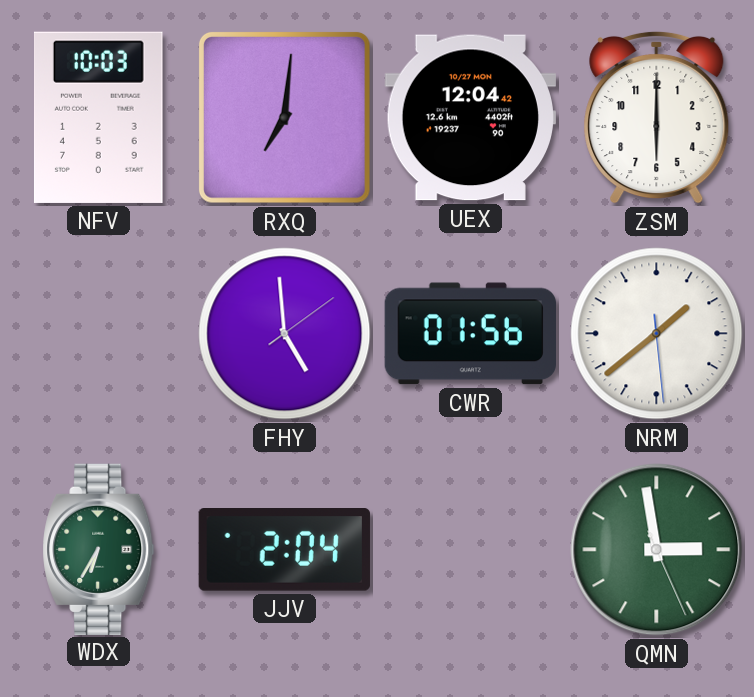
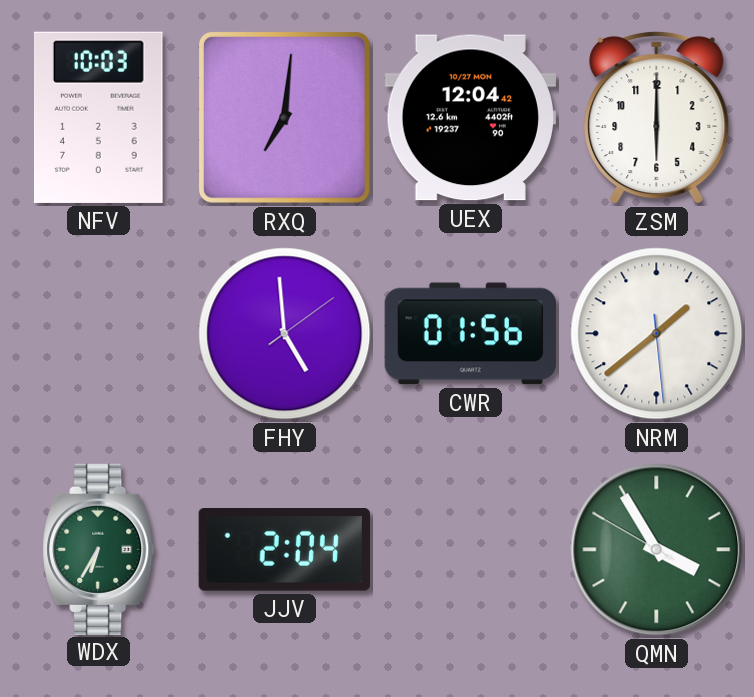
QMN: 2:58 -> 3:54
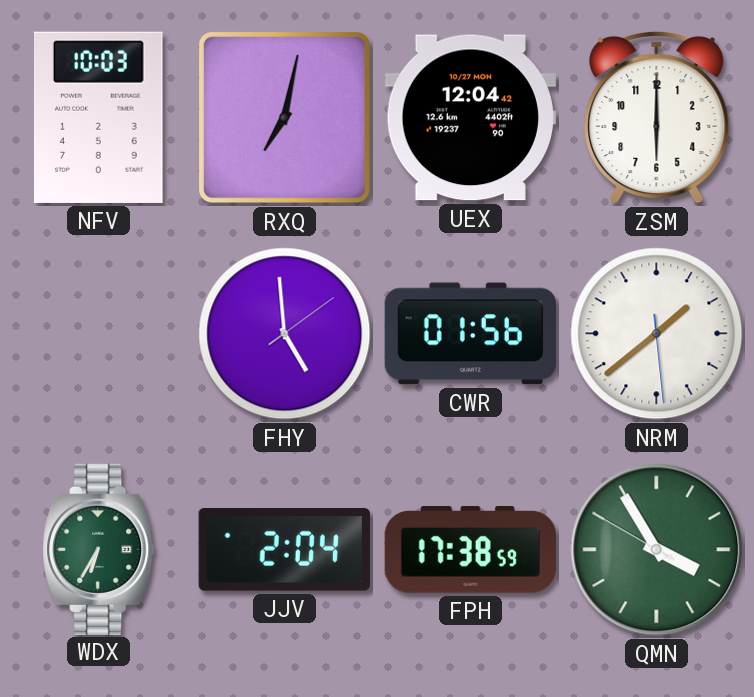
RXQ: 7:01 -> 7:02
FPH: none -> 17:38
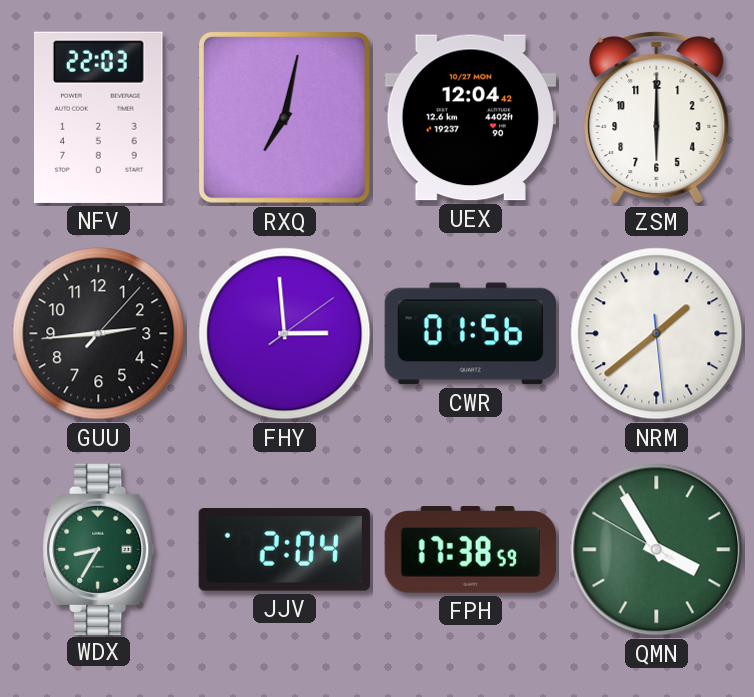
NFV: 10:03 -> 22:03
GUU: none -> 2:44
FHY: 4:59 -> 2:59
WDX: 6:35 -> 8:35
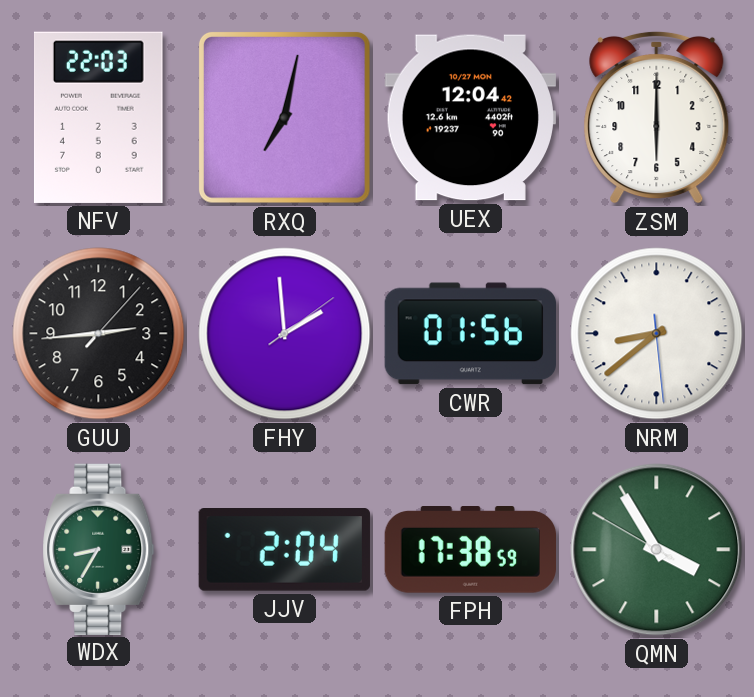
FHY: 2:59 -> 1:59
NRM: 1:38 -> 8:38
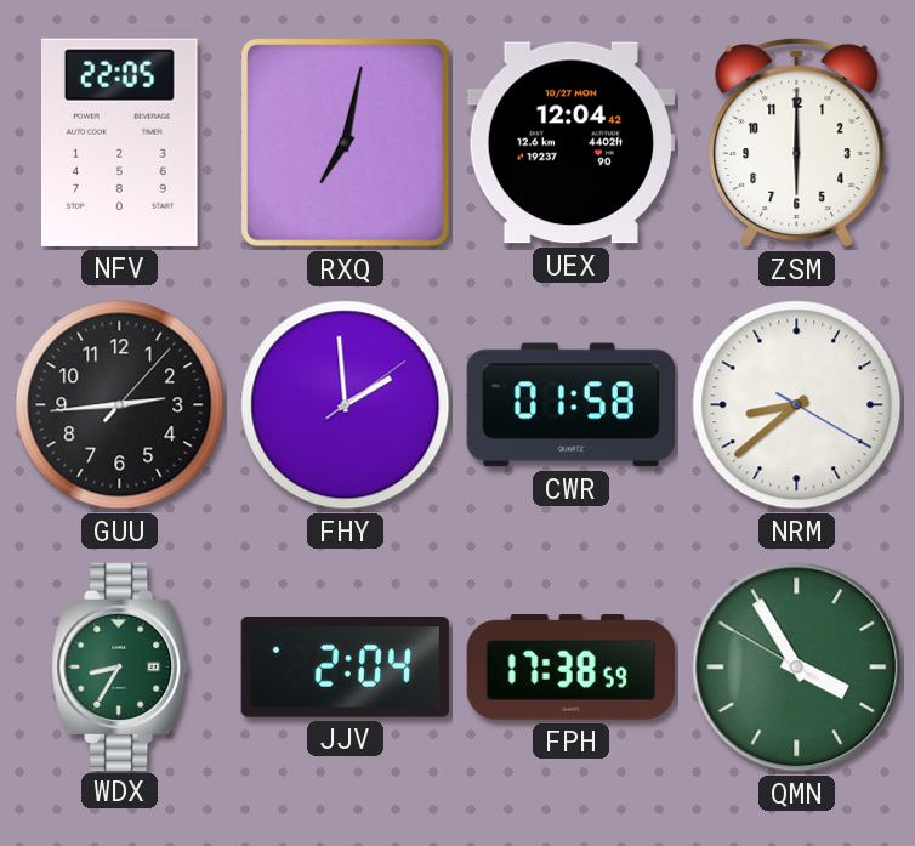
NFV: 22:03 -> 22:05
CWR: 01:56 -> 01:58
NRM: 8:38:29 -> 8:38:20
